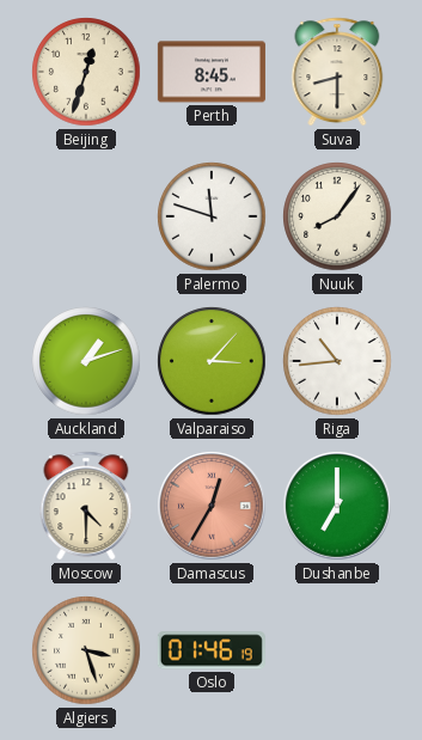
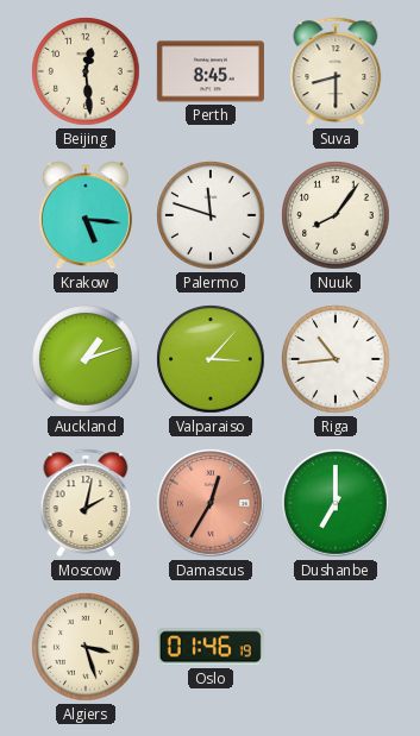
Beijing: 12:33 -> 12:29
Krakow: none -> 5:16
Moscow: 4:30 -> 2:02
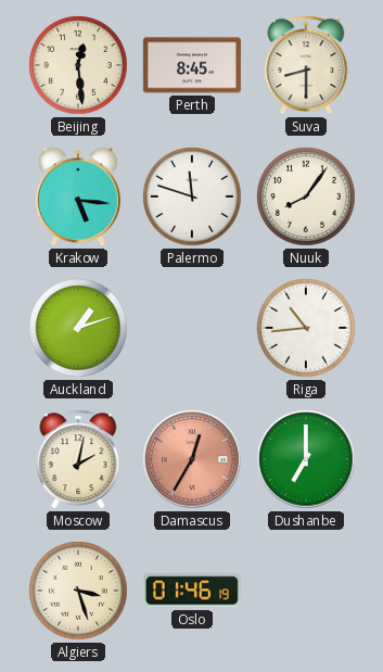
Valparaiso: 3:07 -> none
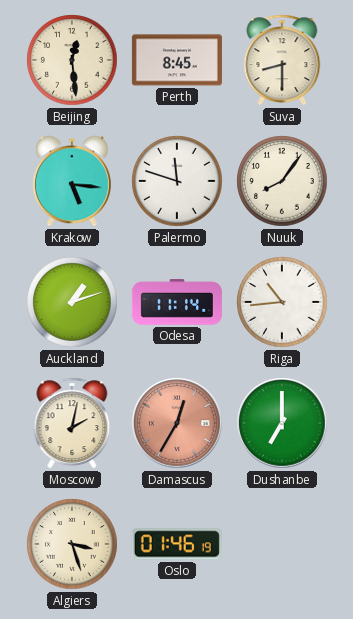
Odesa: none -> 11:14
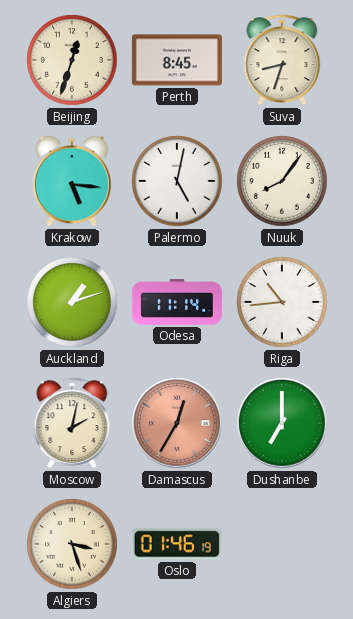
Beijing: 12:29 -> 12:33
Suva: 8:30 -> 8:33
Palermo: 11:48 -> 5:02
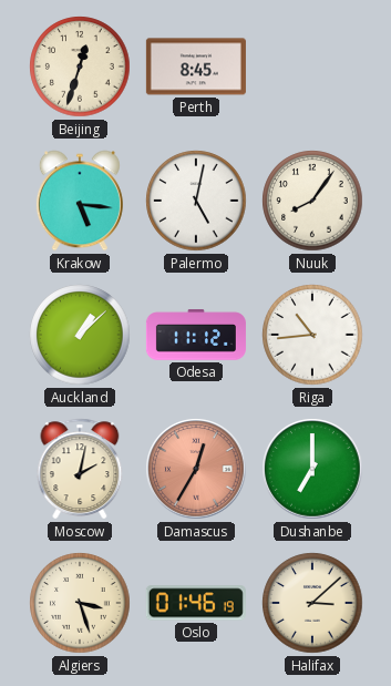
Suva: 8:33 -> none
Auckland: 1:12 -> 1:08
Odesa: 11:14 -> 11:12
Halifax: none -> 3:08
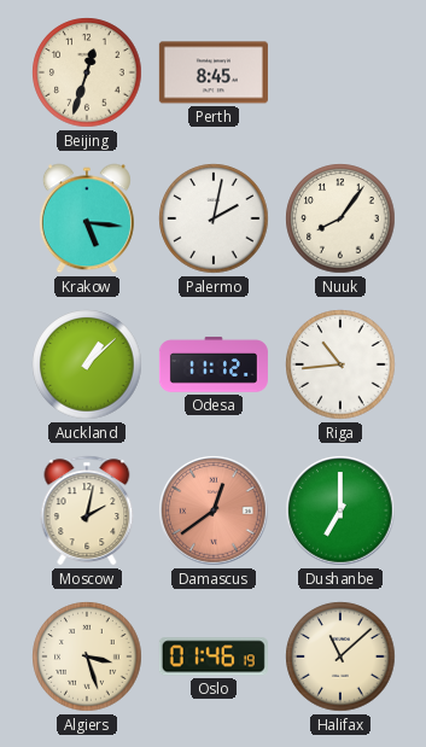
Palermo: 5:02 -> 2:02
Damascus: 12:35 -> 12:39
Halifax: 3:08 -> 11:08
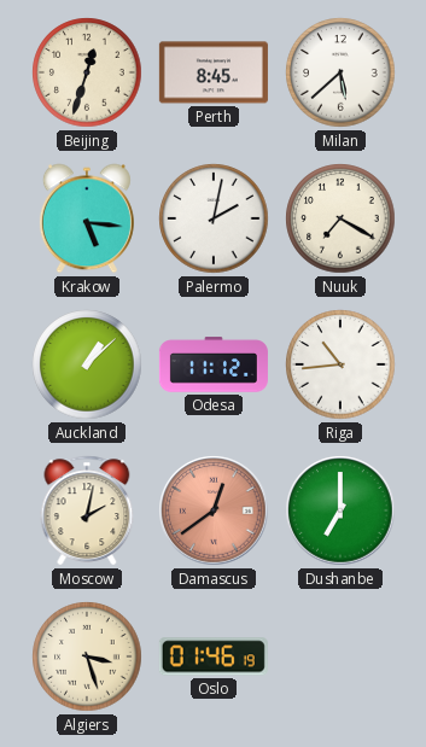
Milan: none -> 5:38
Nuuk: 8:06 -> 7:20
Halifax: 11:08 -> none
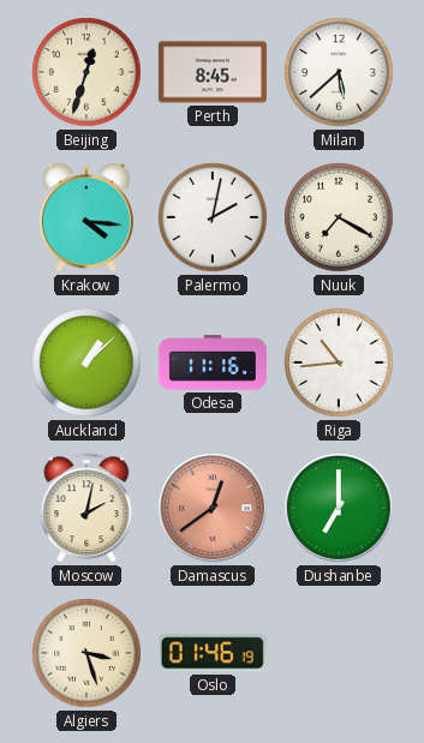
Krakow: 5:16 -> 4:16
Odesa: 11:12 -> 11:16
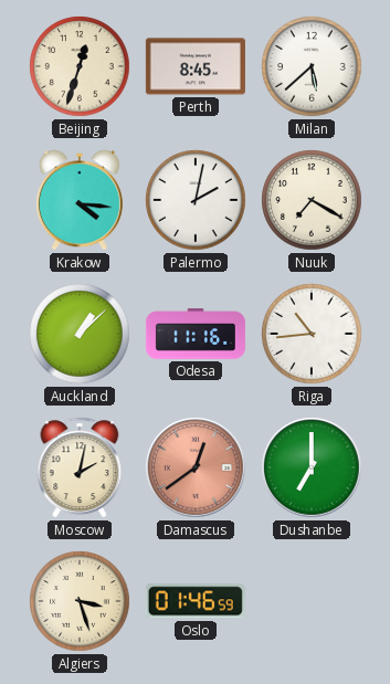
Oslo: 01:46:19 -> 01:46:59
